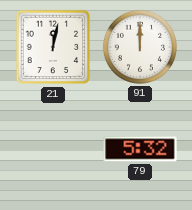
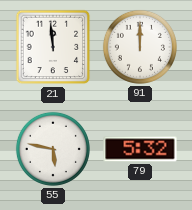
21: 12:02 -> 11:59
55: none -> 5:47
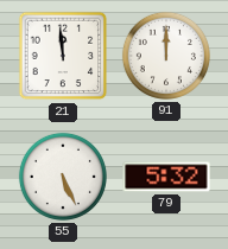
55: 5:47 -> 5:26
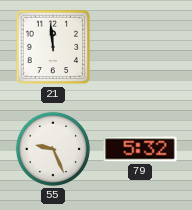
91: 12:00 -> none
55: 5:26 -> 9:26
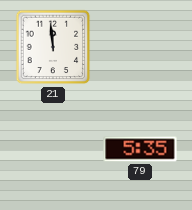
55: 9:26 -> none
79: 5:32 -> 5:35
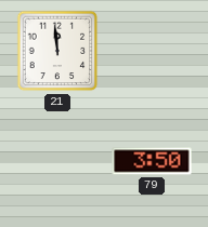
79: 5:35 -> 3:50
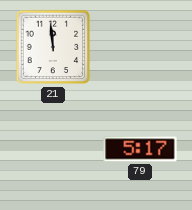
79: 3:50 -> 5:17
